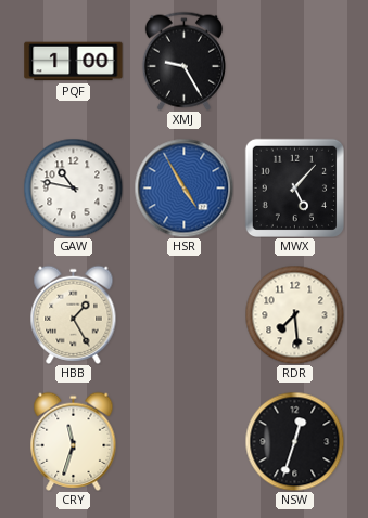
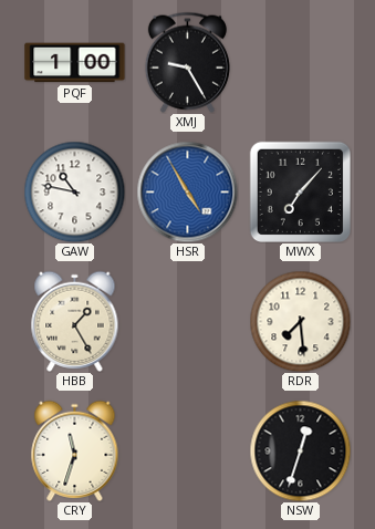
MWX: 5:07 -> 7:07
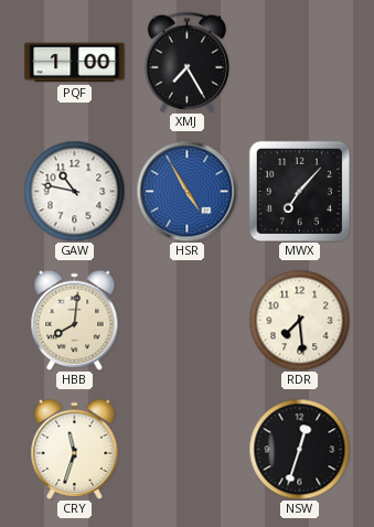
XMJ: 9:25 -> 7:25
HBB: 1:25 -> 8:01
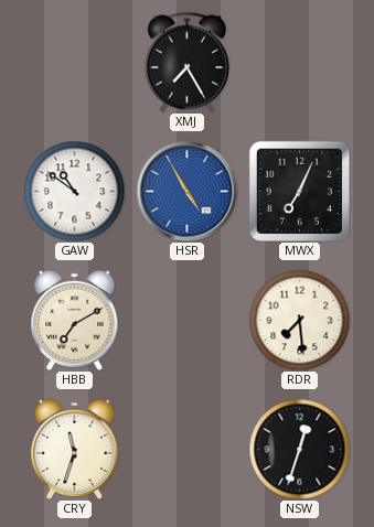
PQF: 1:00 -> none
GAW: 10:47 -> 10:51
MWX: 7:07 -> 7:04
HBB: 8:01 -> 7:10
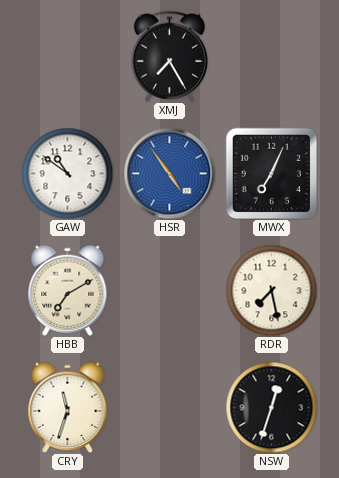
HSR: 4:55 -> 4:54
RDR: 7:29 -> 7:28
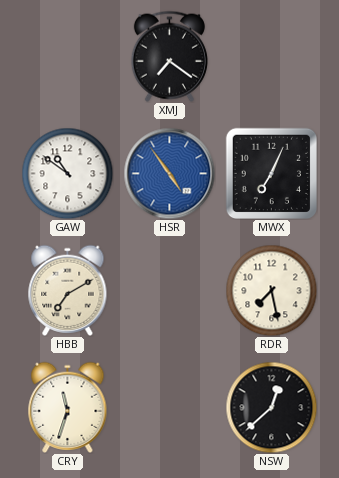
XMJ: 7:25 -> 7:21
NSW: 12:33 -> 12:38
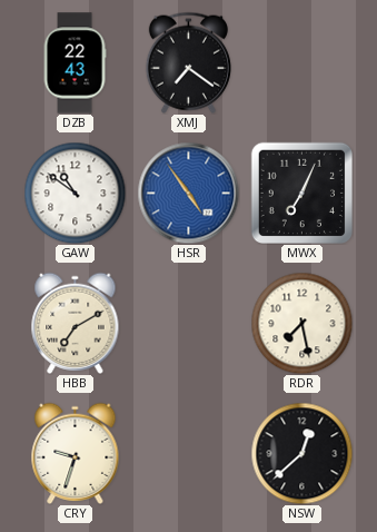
DZB: none -> 22:43
CRY: 11:33 -> 9:33
